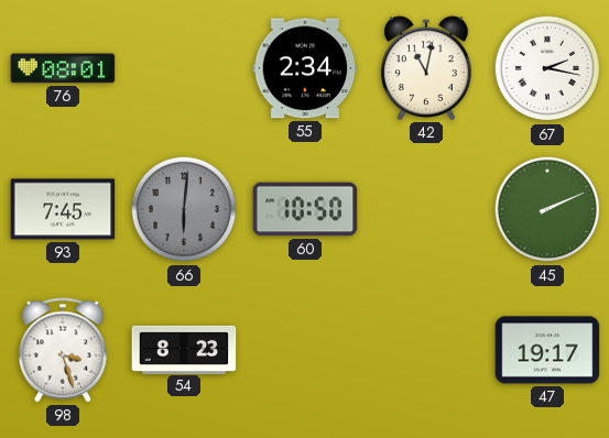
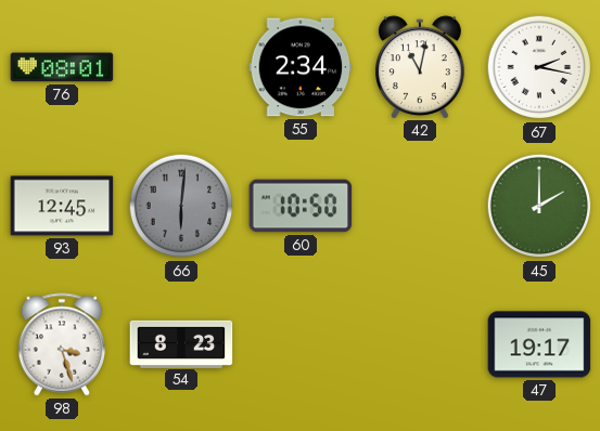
93: 7:45 -> 12:45
45: 2:11 -> 2:00
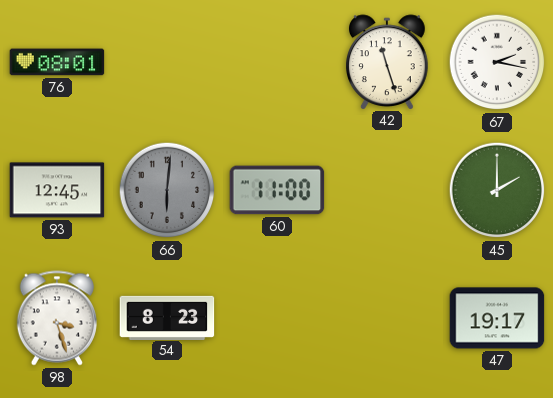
55: 2:34 -> none
42: 11:02 -> 11:27
60: 10:50 -> 11:00
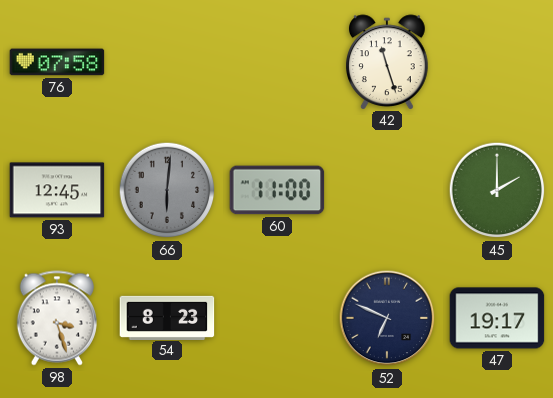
76: 08:01 -> 07:58
67: 2:17 -> none
52: none -> 6:49
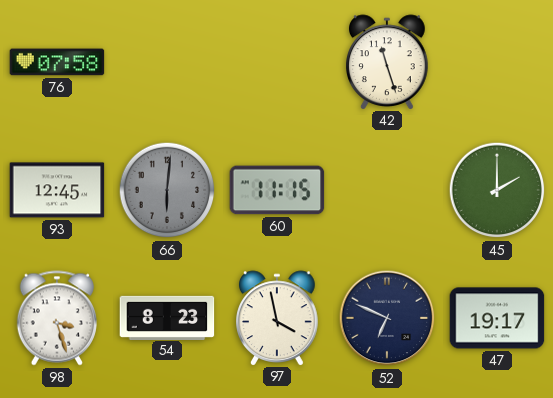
60: 11:00 -> 11:15
97: none -> 3:58
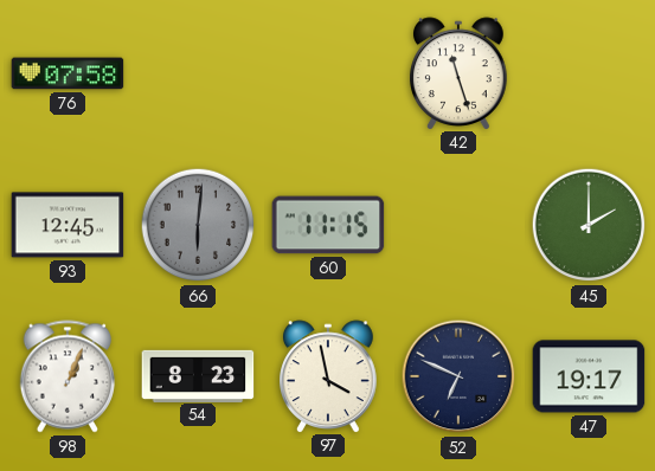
98: 3:27 -> 1:04
